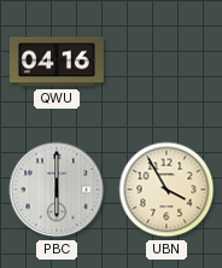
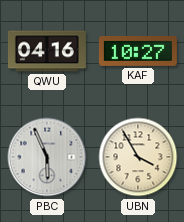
KAF: none -> 10:27
PBC: 6:00 -> 5:56
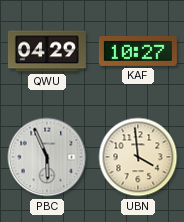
QWU: 04:16 -> 04:29
UBN: 3:55 -> 3:59
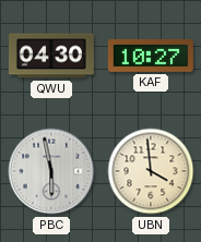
QWU: 04:29 -> 04:30
PBC: 5:56 -> 5:58
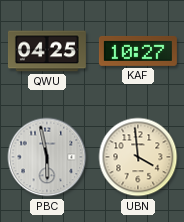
QWU: 04:30 -> 04:25
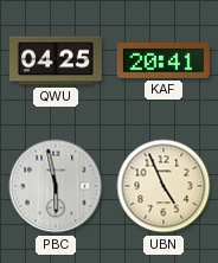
KAF: 10:27 -> 20:41
UBN: 3:59 -> 4:56
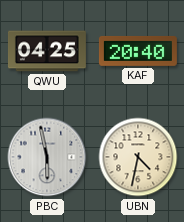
KAF: 20:41 -> 20:40
UBN: 4:56 -> 4:32
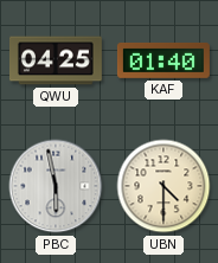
KAF: 20:40 -> 01:40
UBN: 4:32 -> 4:30
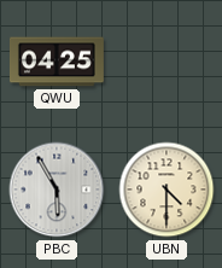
KAF: 01:40 -> none
PBC: 5:58 -> 5:55
